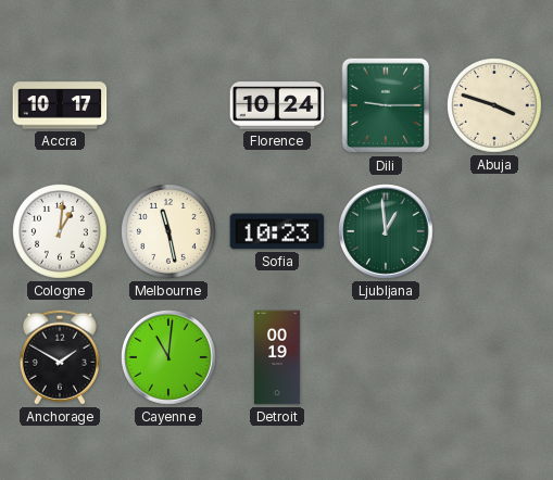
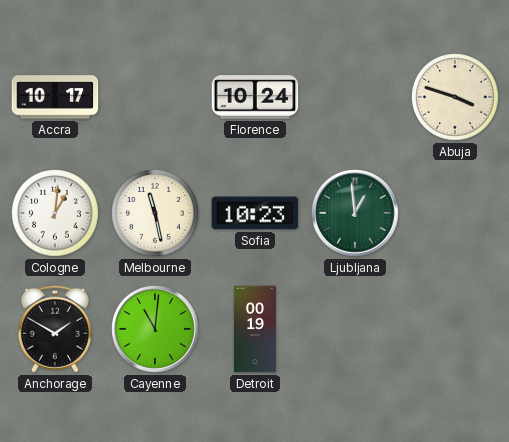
Dili: 9:15 -> none
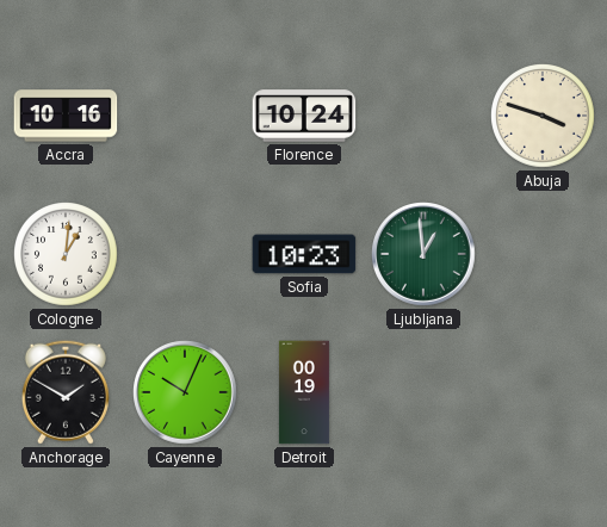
Accra: 10:17 -> 10:16
Melbourne: 11:28 -> none
Cayenne: 11:01 -> 10:04
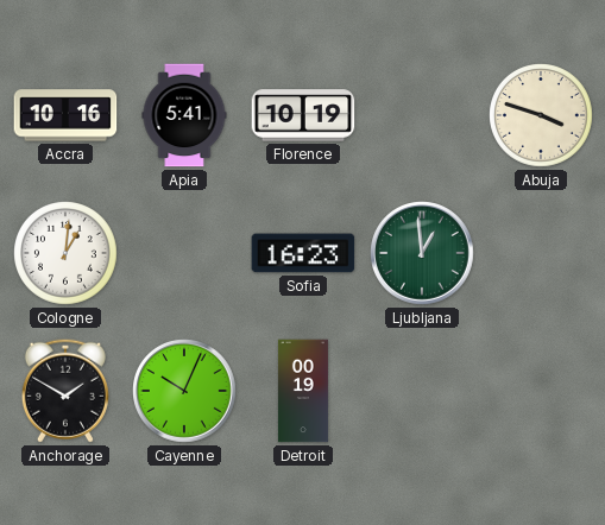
Apia: none -> 5:41
Florence: 10:24 -> 10:19
Sofia: 10:23 -> 16:23
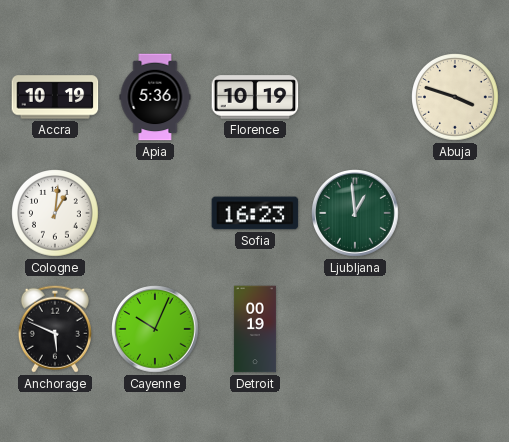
Accra: 10:16 -> 10:19
Apia: 5:41 -> 5:36
Anchorage: 1:50 -> 5:49
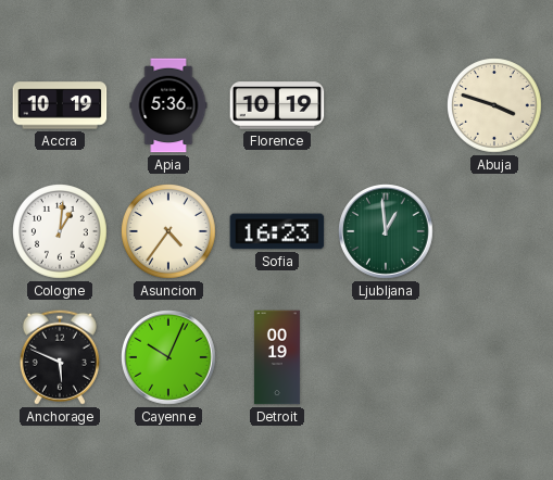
Asuncion: none -> 4:36
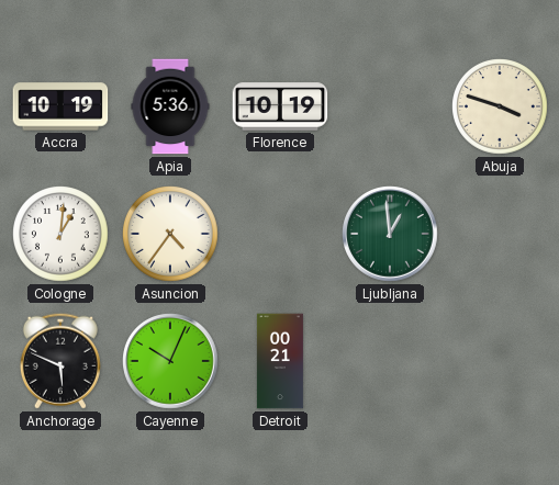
Sofia: 16:23 -> none
Detroit: 00:19 -> 00:21
